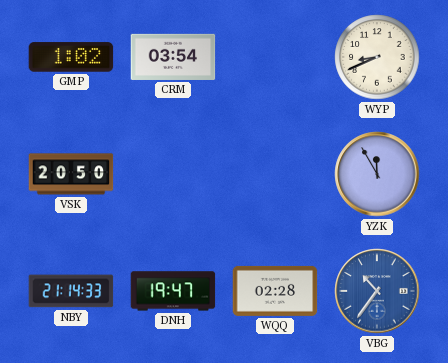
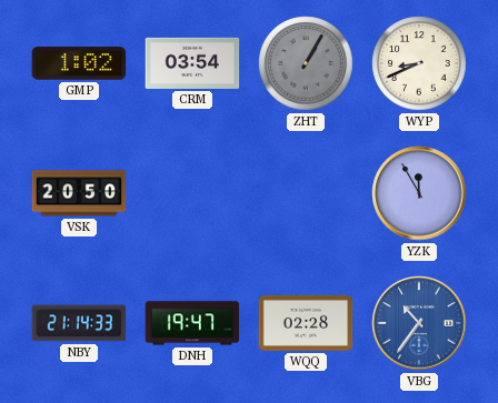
ZHT: none -> 1:05
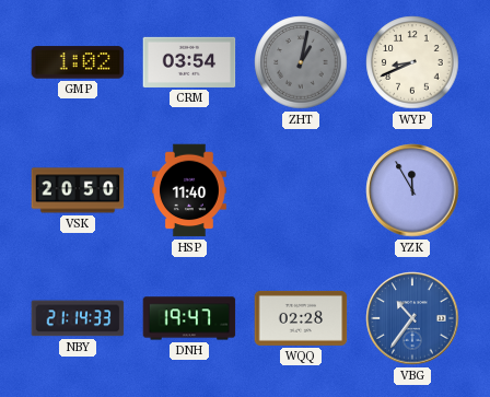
ZHT: 1:05 -> 1:02
HSP: none -> 11:40
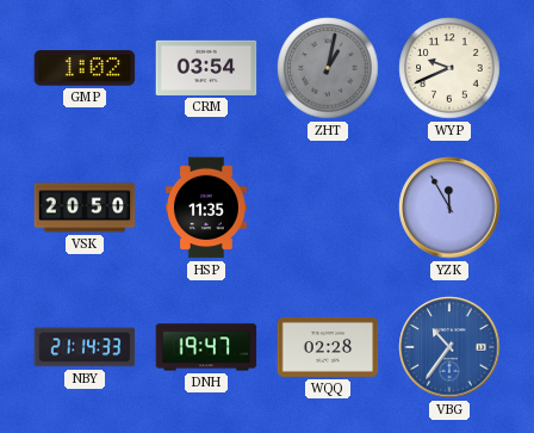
WYP: 8:41 -> 9:41
HSP: 11:40 -> 11:35
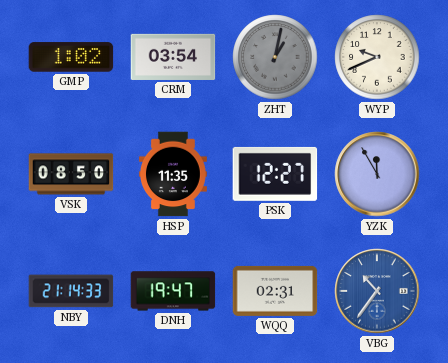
VSK: 20:50 -> 08:50
PSK: none -> 12:27
WQQ: 02:28 -> 02:31
